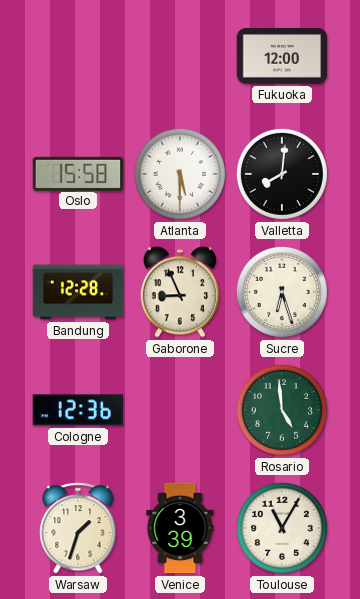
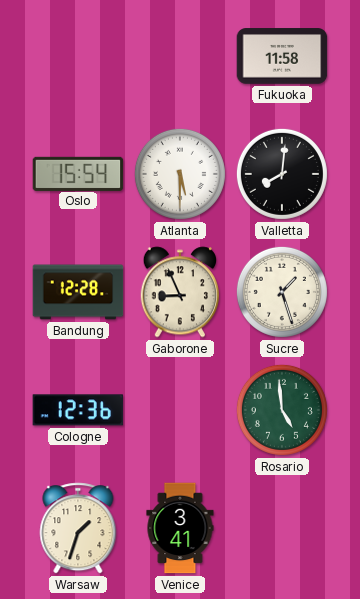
Fukuoka: 12:00 -> 11:58
Oslo: 15:58 -> 15:54
Sucre: 6:27 -> 1:27
Venice: 3:39 -> 3:41
Toulouse: 11:05 -> none
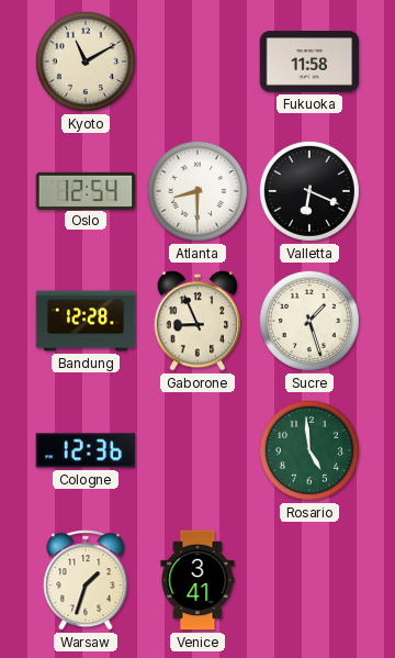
Kyoto: none -> 11:10
Oslo: 15:54 -> 12:54
Atlanta: 5:30 -> 8:30
Valletta: 8:01 -> 6:19
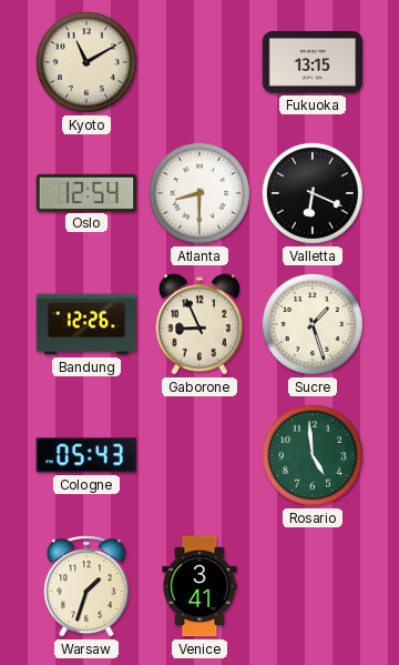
Fukuoka: 11:58 -> 13:15
Bandung: 12:28 -> 12:26
Cologne: 12:36 -> 05:43
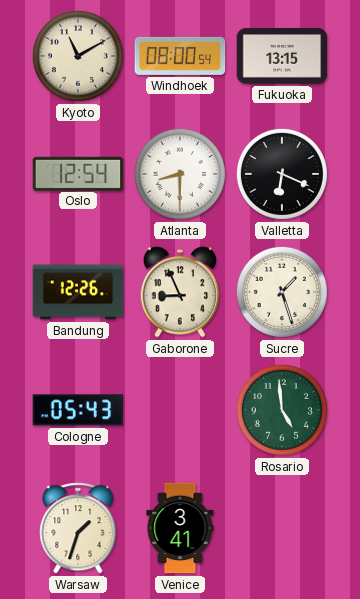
Windhoek: none -> 08:00
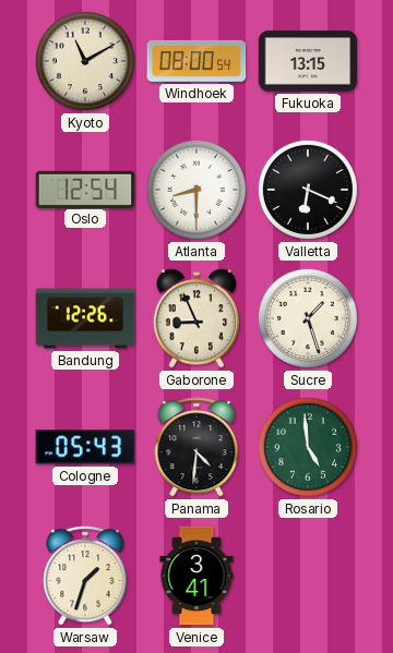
Panama: none -> 4:31
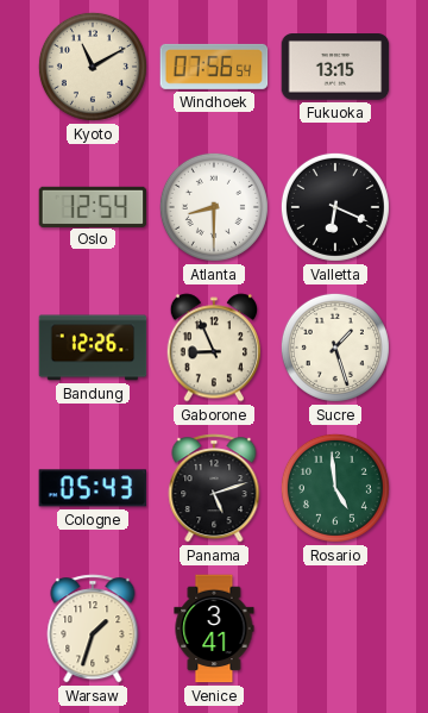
Windhoek: 08:00 -> 07:56
Panama: 4:31 -> 5:12
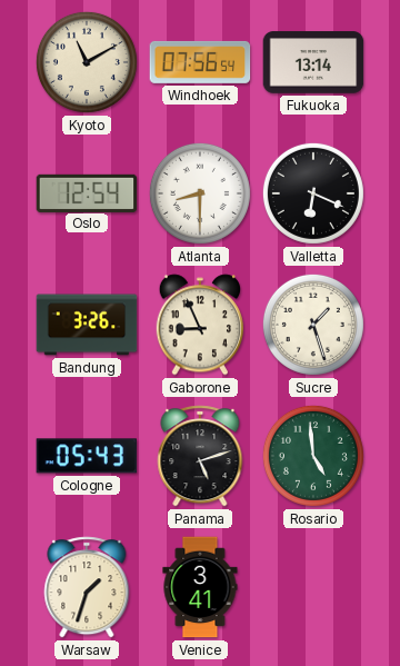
Fukuoka: 13:15 -> 13:14
Bandung: 12:26 -> 3:26
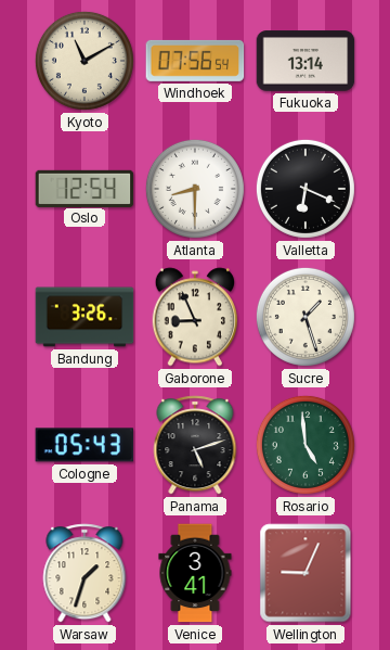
Wellington: none -> 9:04
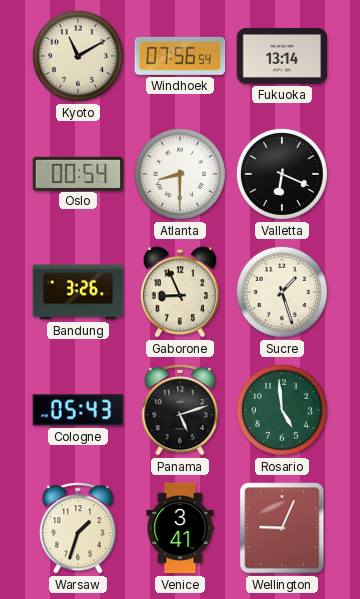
Oslo: 12:54 -> 00:54
